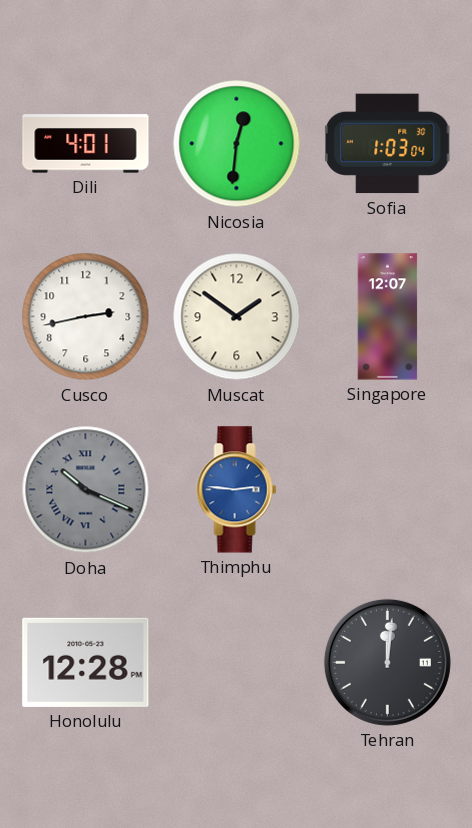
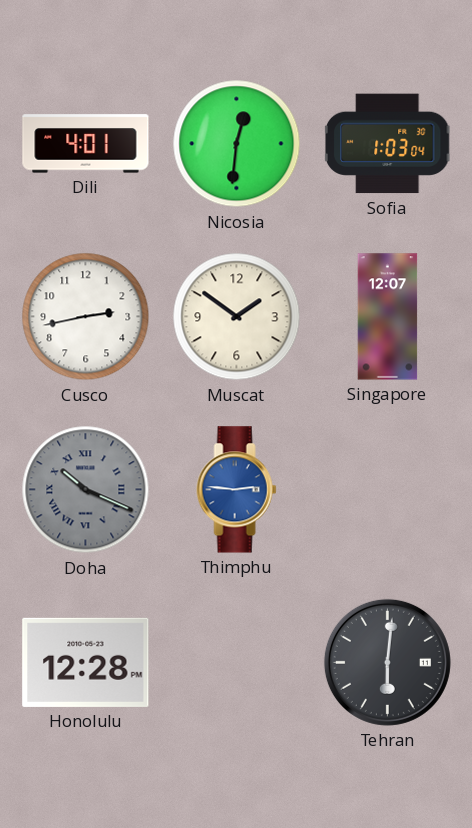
Tehran: 12:01 -> 6:01
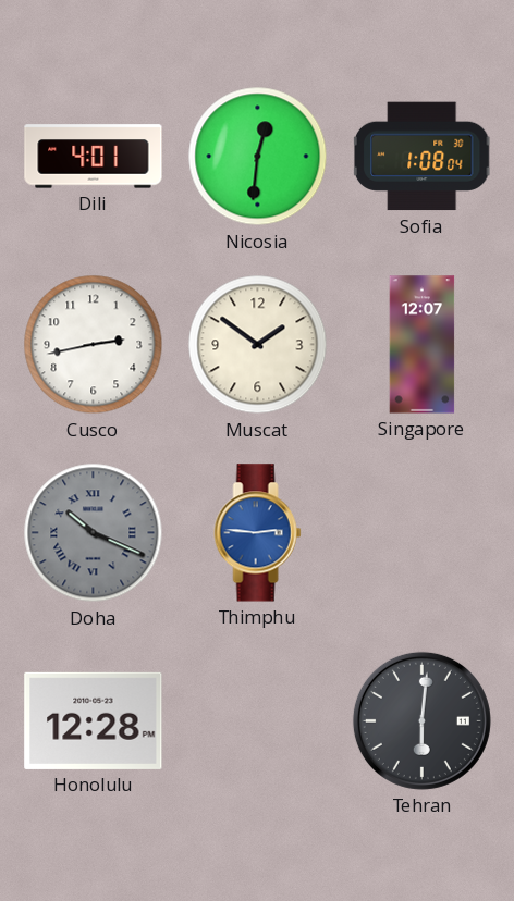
Sofia: 1:03 -> 1:08
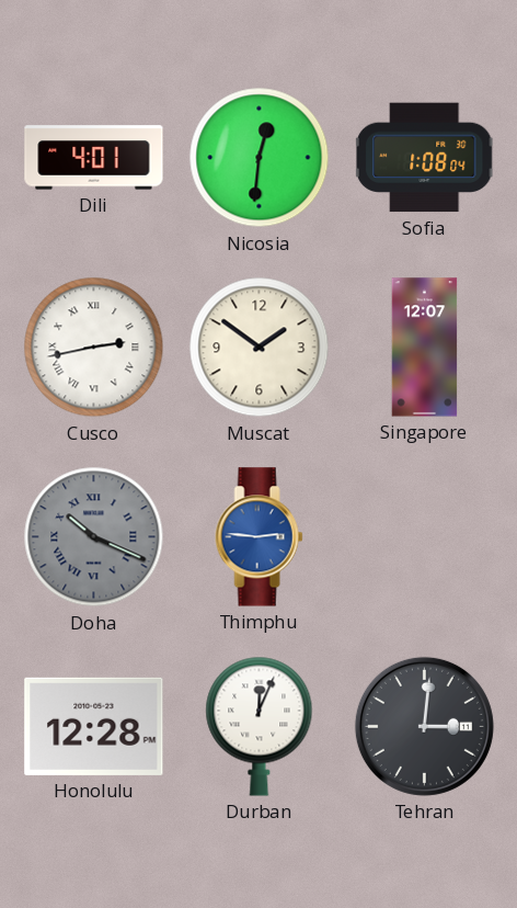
Cusco numerals: Arabic -> Roman
Durban: none -> 12:04
Tehran: 6:01 -> 3:01
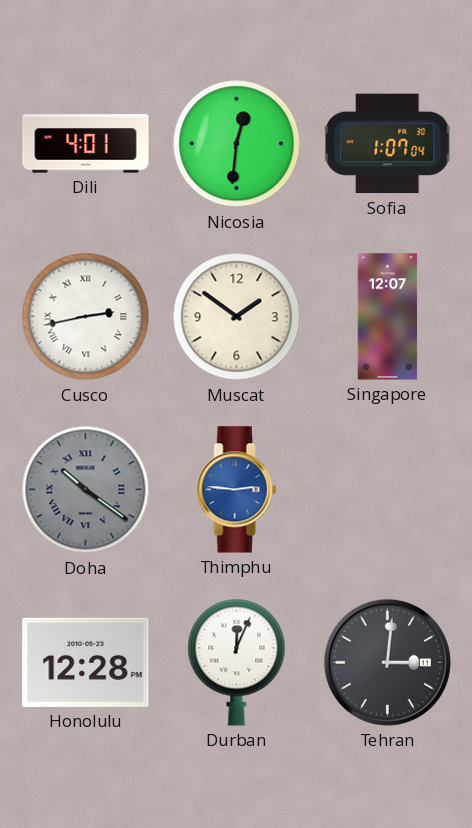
Sofia: 1:08 -> 1:07
Doha: 10:19 -> 10:21
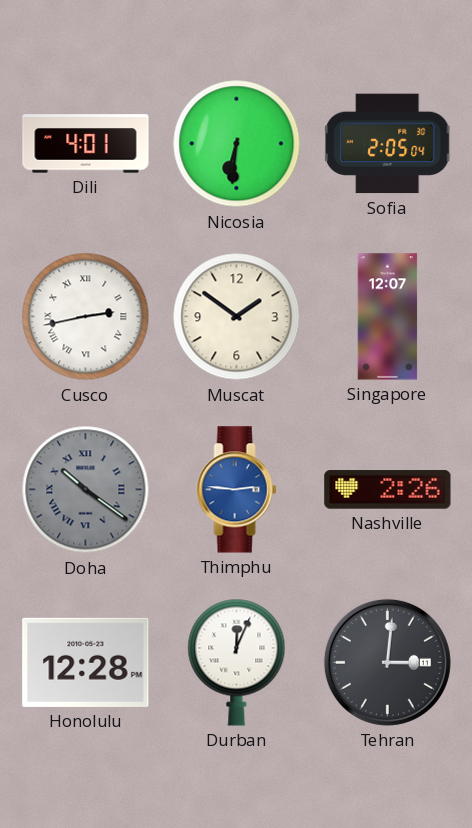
Nicosia: 12:31 -> 6:31
Sofia: 1:07 -> 2:05
Nashville: none -> 2:26
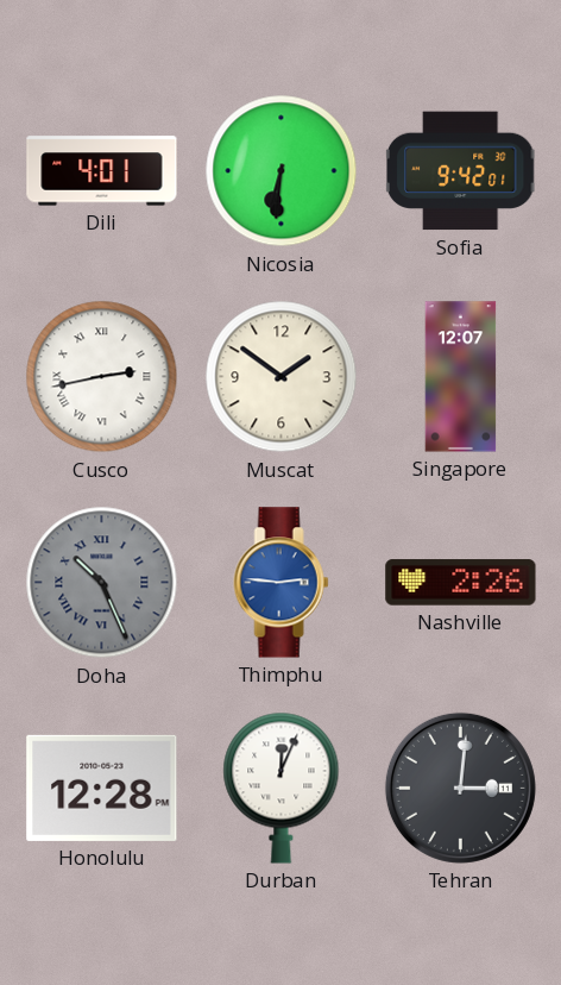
Sofia: 2:05 -> 9:42
Doha: 10:21 -> 10:26
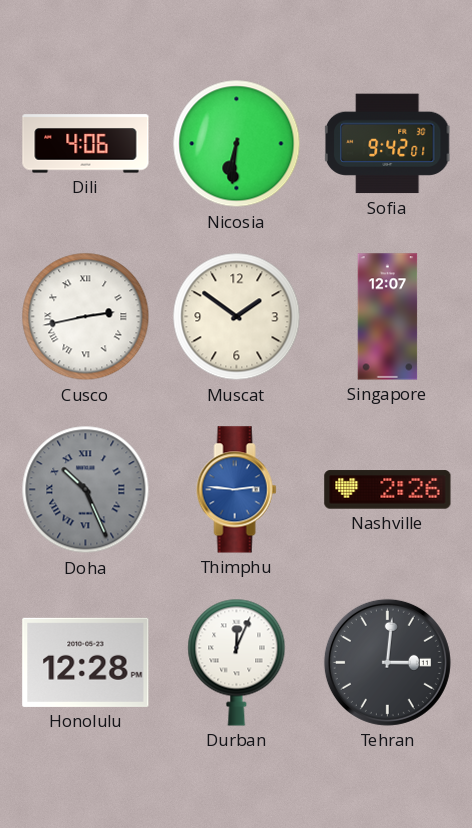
Dili: 4:01 -> 4:06
